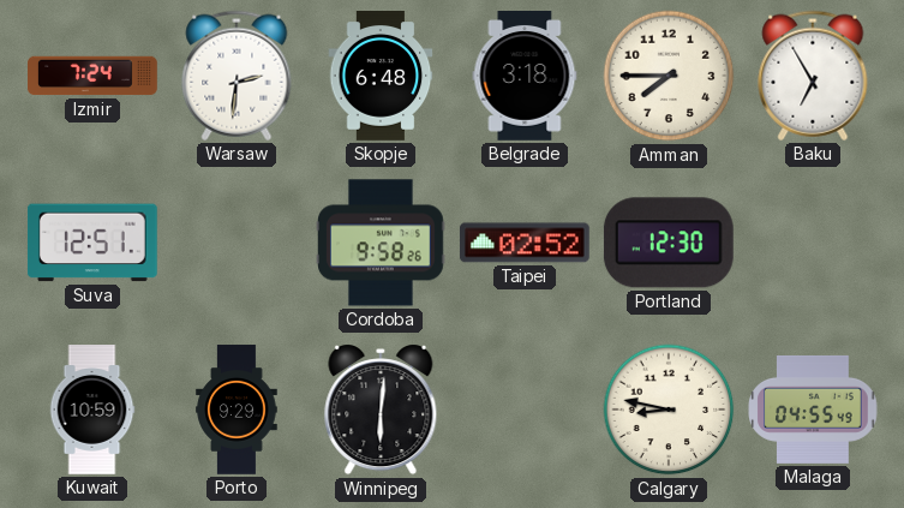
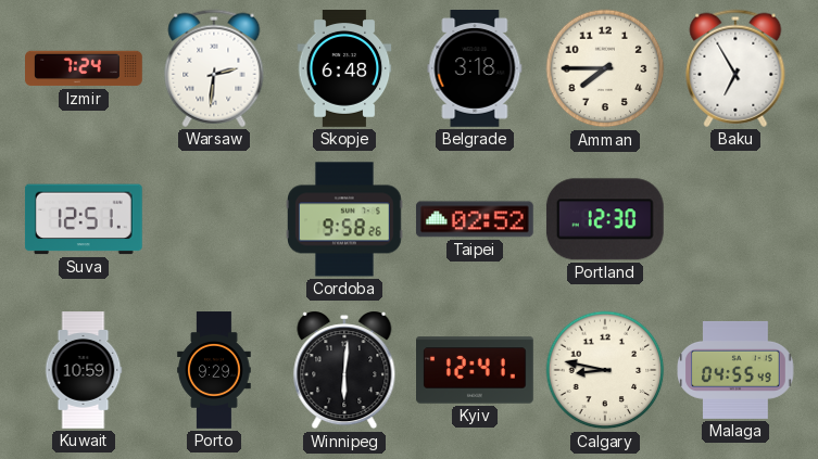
Kyiv: none -> 12:41
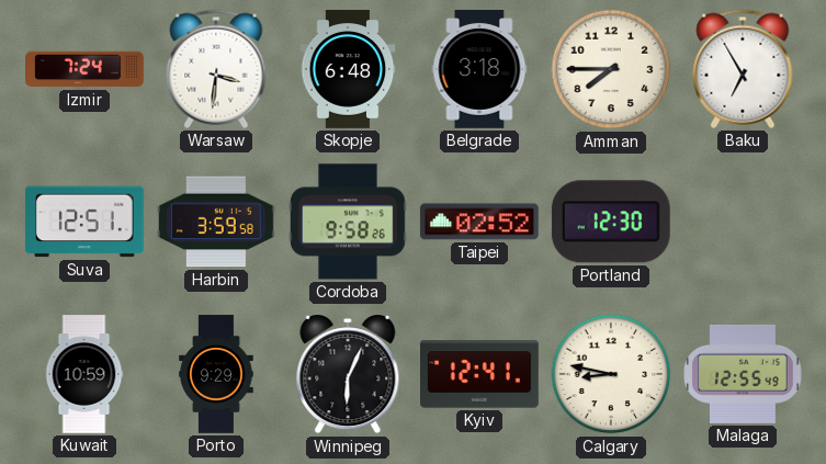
Warsaw: 2:31 -> 3:31
Harbin: none -> 3:59
Winnipeg: 6:01 -> 6:04
Malaga: 04:55 -> 12:55
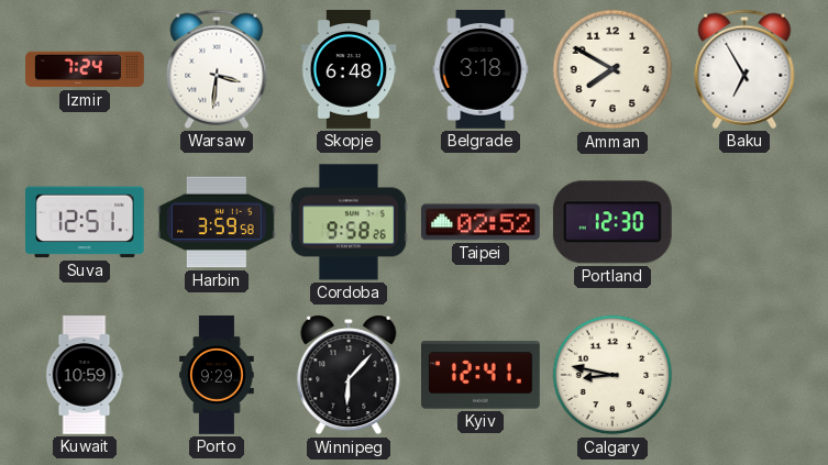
Amman: 7:45 -> 7:50
Winnipeg: 6:04 -> 6:07
Malaga: 12:55 -> none
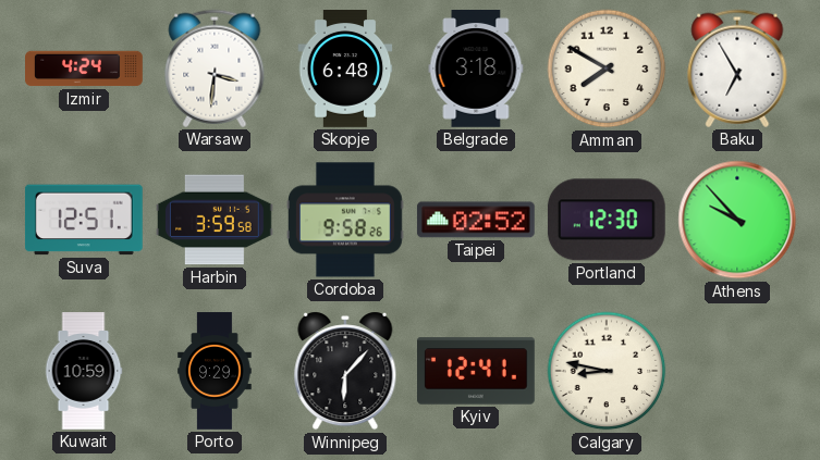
Izmir: 7:24 -> 4:24
Athens: none -> 9:53
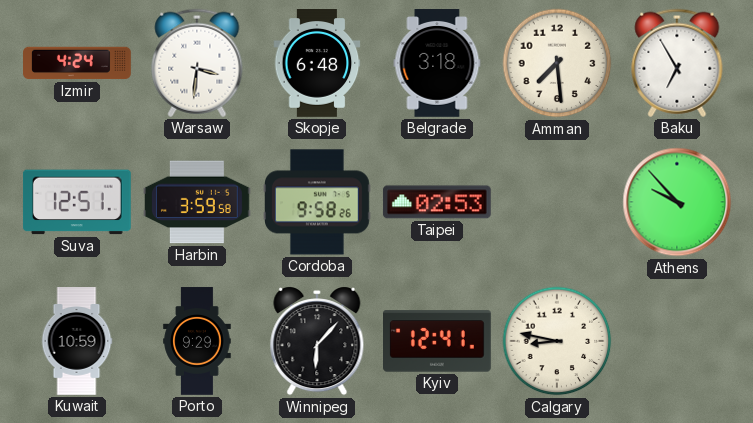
Amman: 7:50 -> 7:29
Taipei: 02:52 -> 02:53
Portland: 12:30 -> none
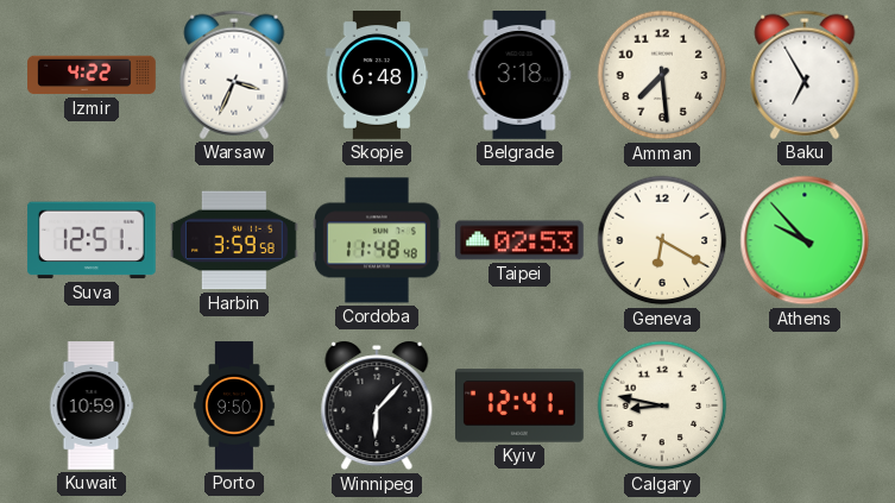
Izmir: 4:24 -> 4:22
Warsaw: 3:31 -> 3:34
Cordoba: 9:58 -> 11:48
Geneva: none -> 6:20
Porto: 9:29 -> 9:50
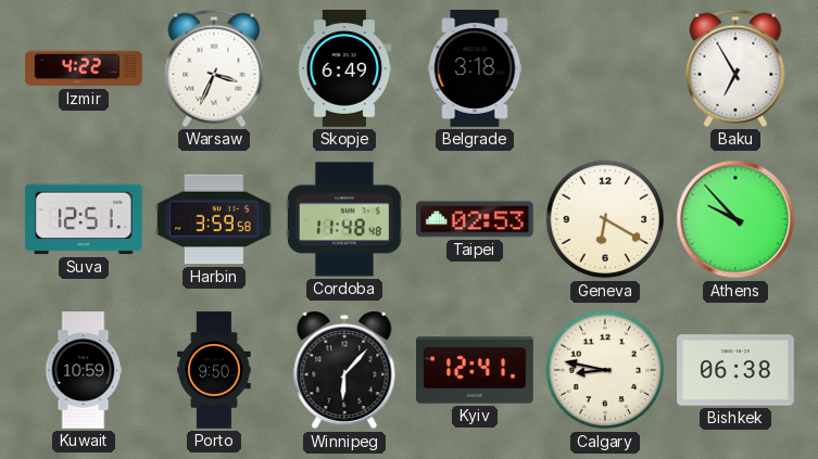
Skopje: 6:48 -> 6:49
Amman: 7:29 -> none
Bishkek: none -> 06:38
